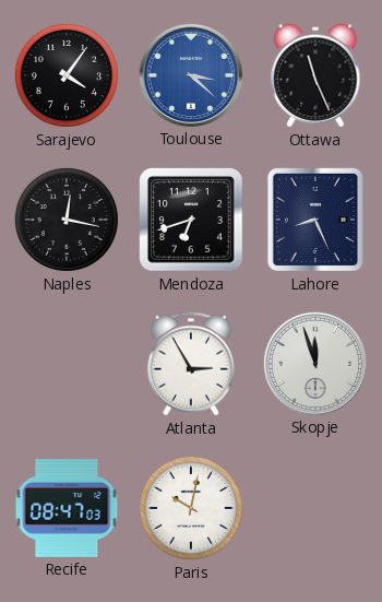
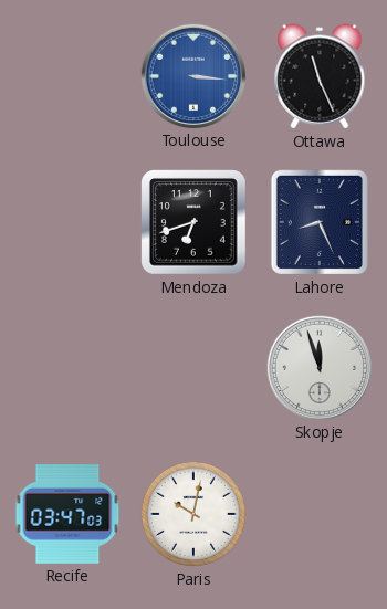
Sarajevo: 4:06 -> none
Toulouse: 3:22 -> 3:16
Naples: 12:17 -> none
Atlanta: 2:55 -> none
Recife: 08:47 -> 03:47
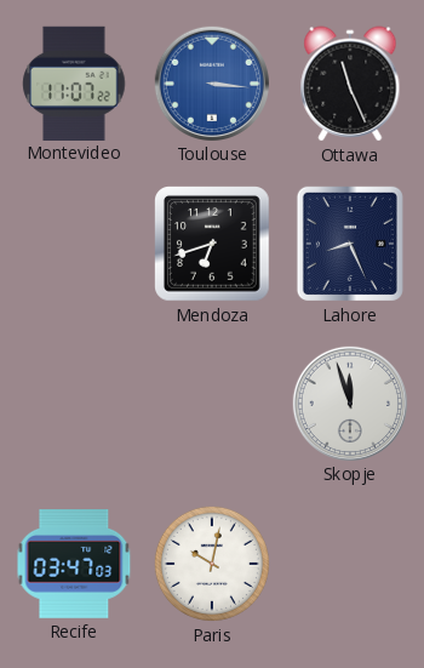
Montevideo: none -> 11:07
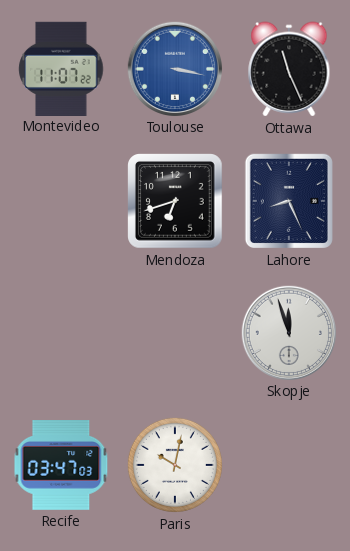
Toulouse: 3:16 -> 3:17
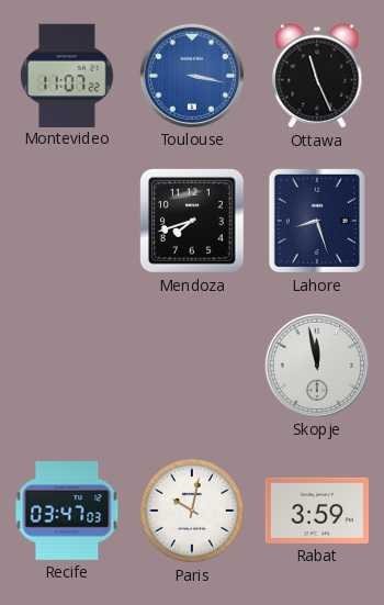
Mendoza: 6:42 -> 7:42
Lahore: 8:26 -> 8:27
Skopje: 11:57 -> 11:58
Rabat: none -> 3:59
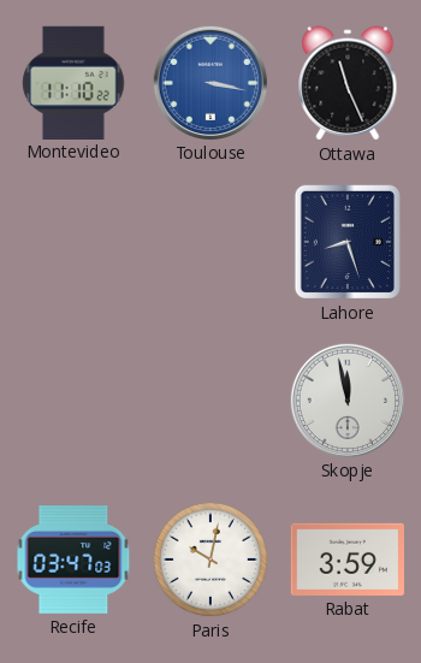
Montevideo: 11:07 -> 11:10
Mendoza: 7:42 -> none
